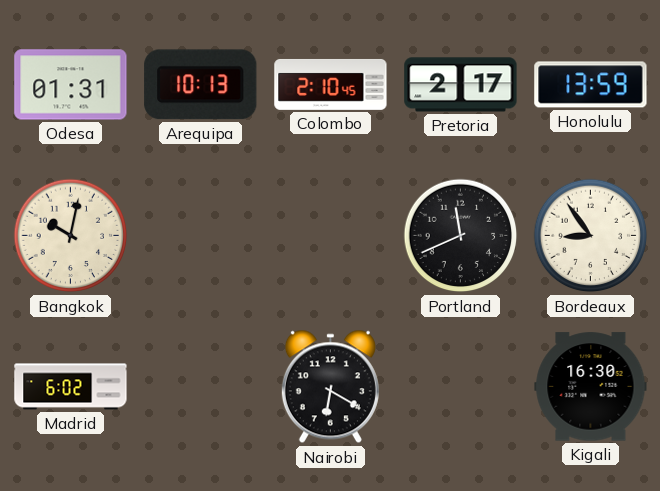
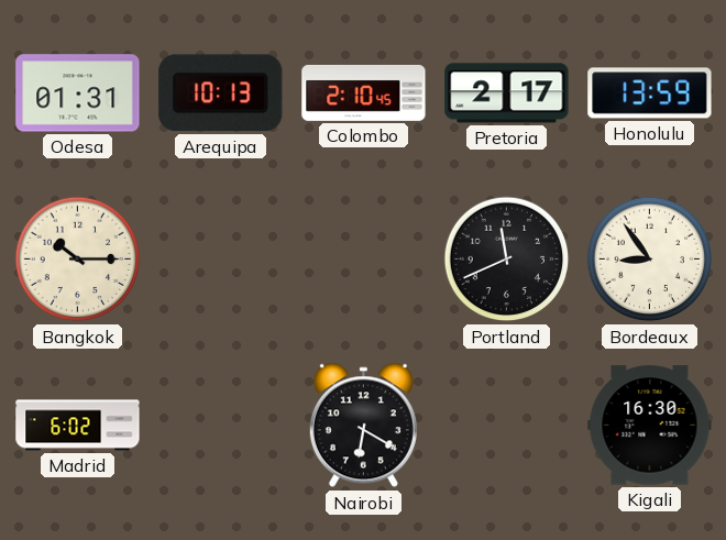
Bangkok: 10:02 -> 10:15
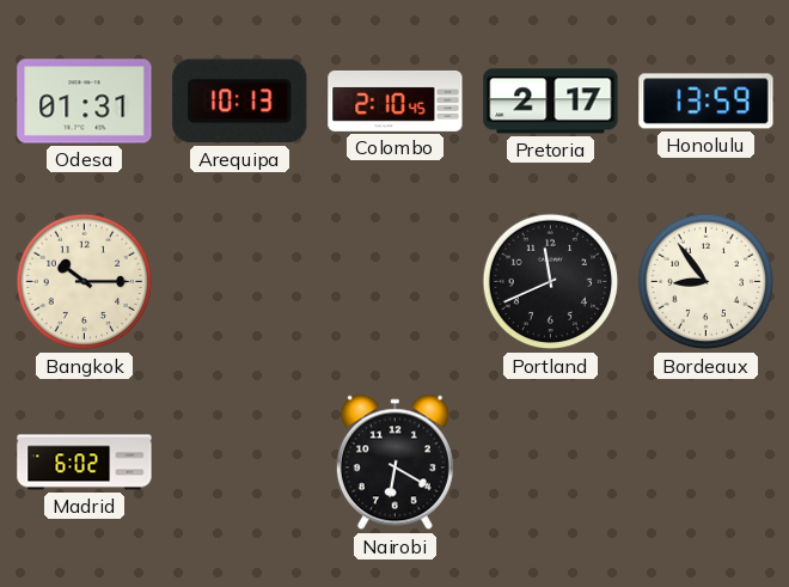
Kigali: 16:30 -> none
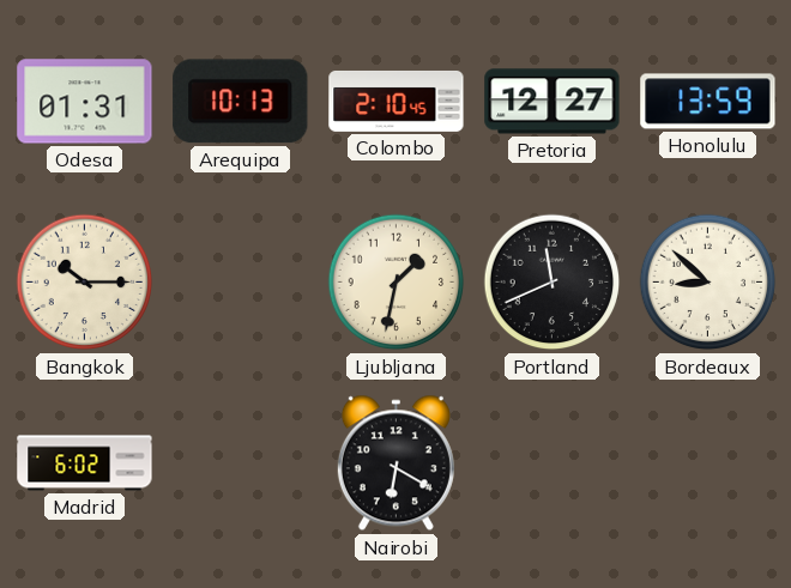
Pretoria: 2:17 -> 12:27
Ljubljana: none -> 1:32
Bordeaux: 8:54 -> 8:52
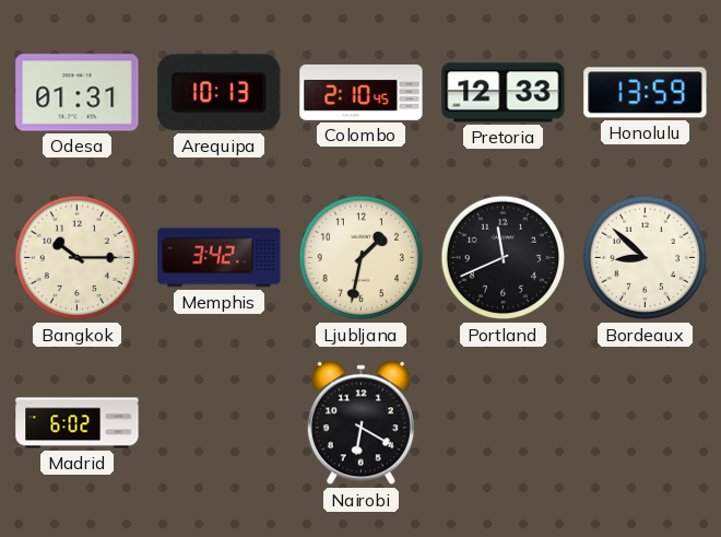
Pretoria: 12:27 -> 12:33
Memphis: none -> 3:42
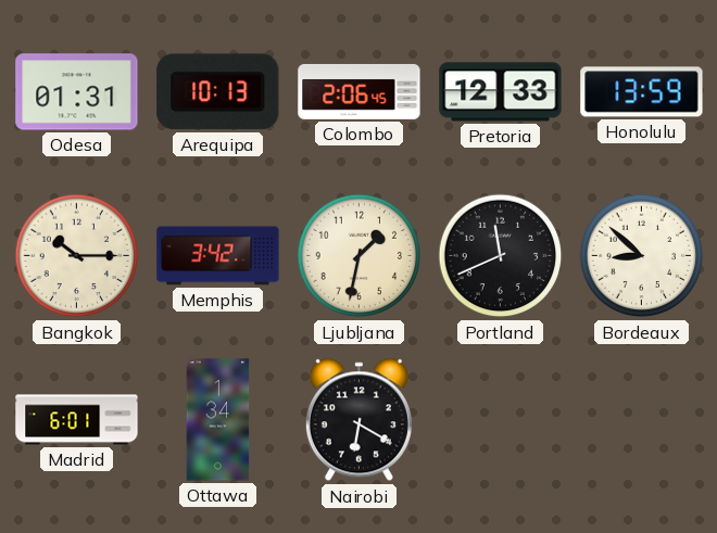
Colombo: 2:10 -> 2:06
Madrid: 6:02 -> 6:01
Ottawa: none -> 1:34
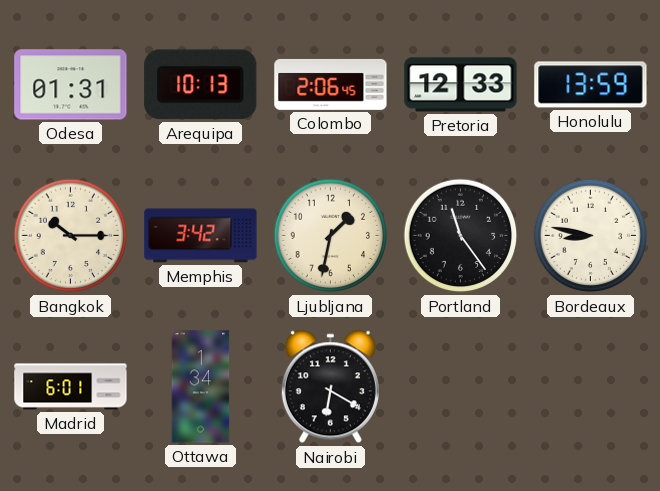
Portland: 11:41 -> 11:24
Bordeaux: 8:52 -> 8:47
